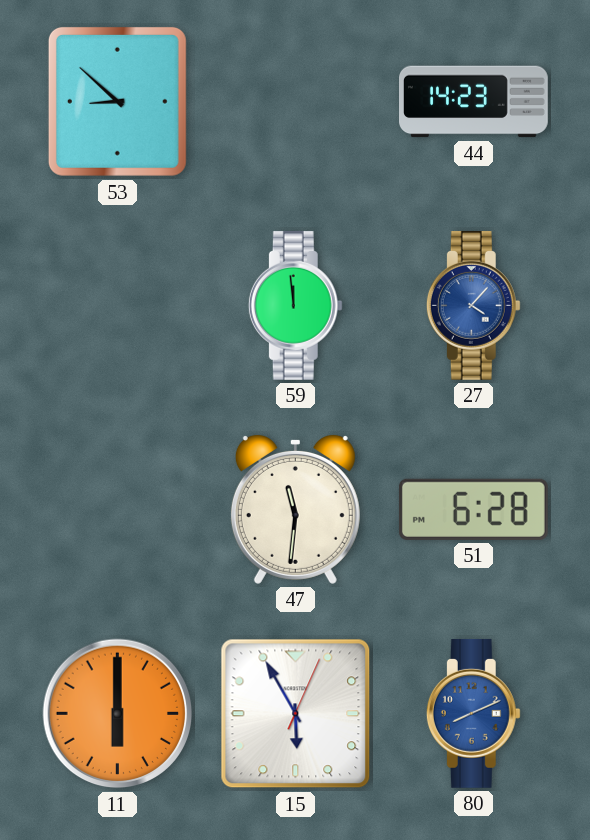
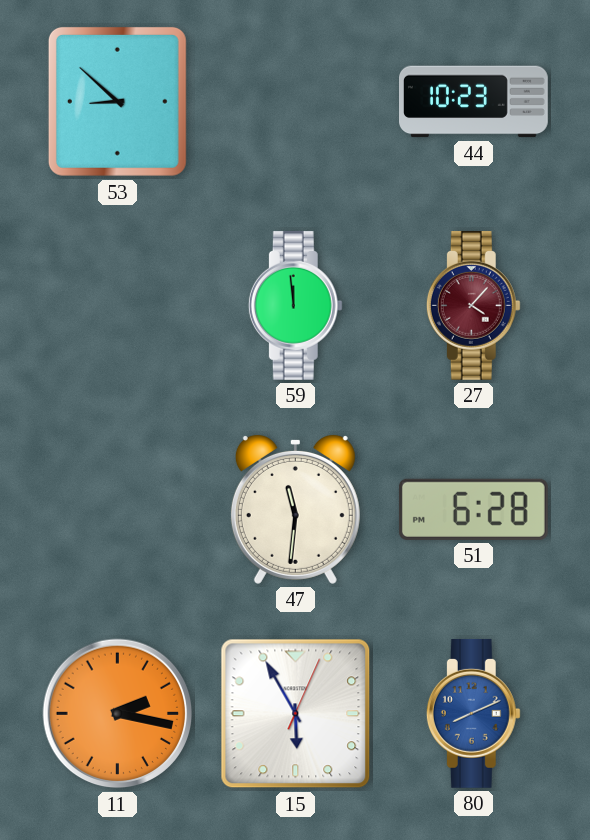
44: 14:23 -> 10:23
27 dial: blue -> burgundy
11: 6:00 -> 2:17
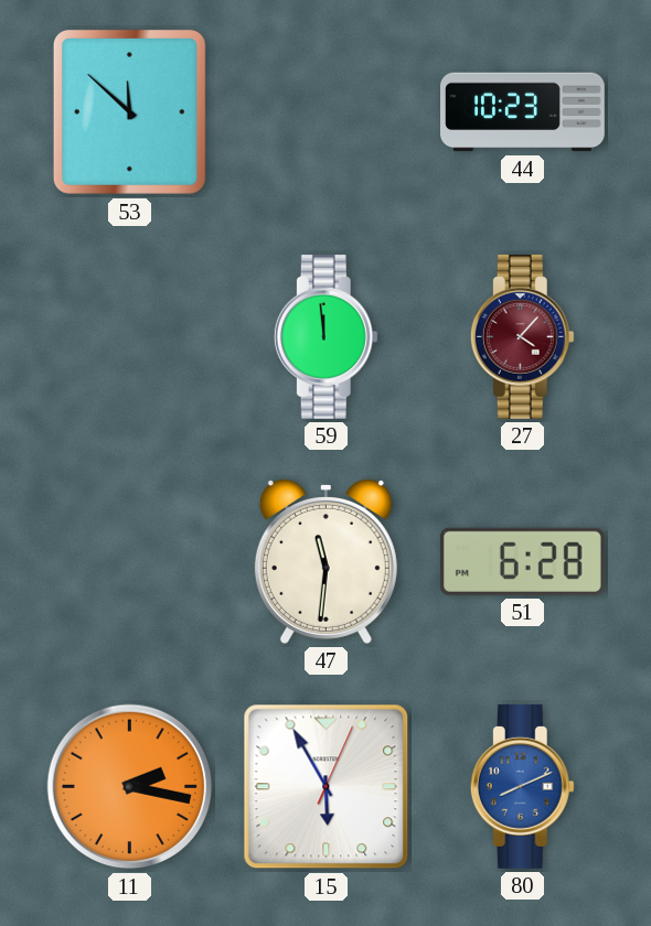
53: 8:52 -> 11:52
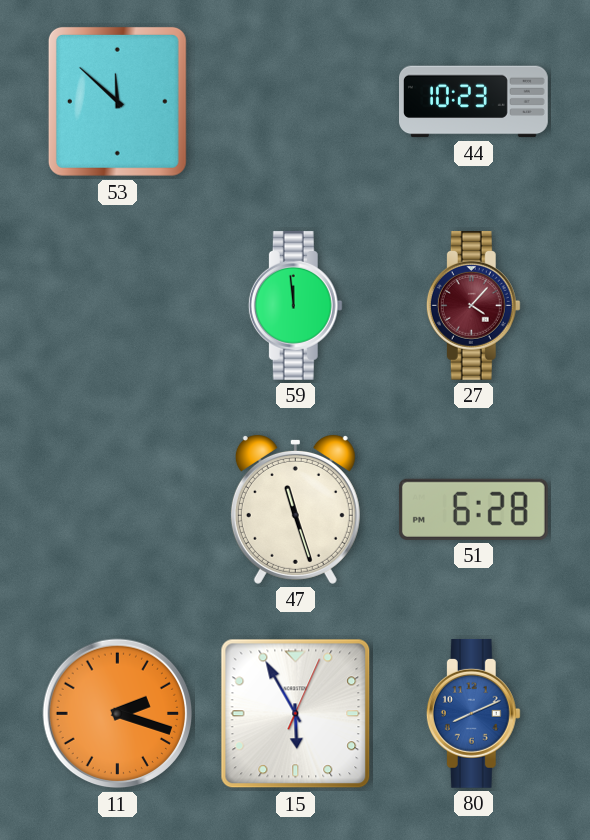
47: 11:31 -> 11:27
11: 2:17 -> 2:18
